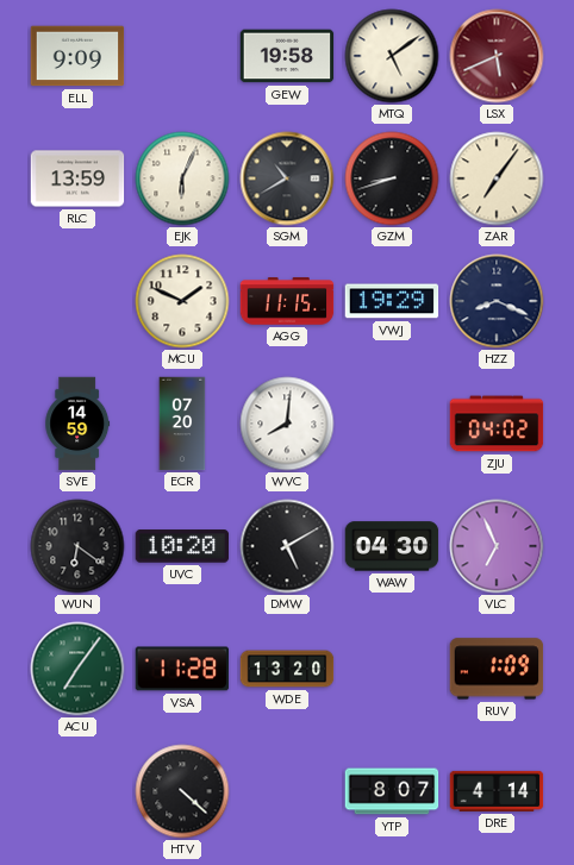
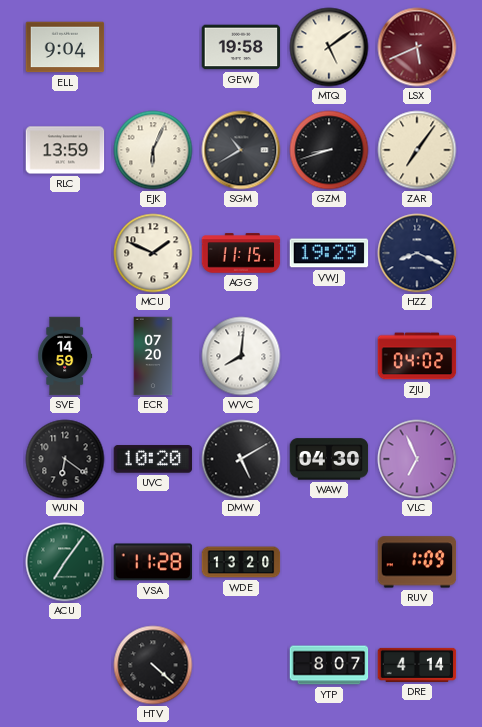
ELL: 9:09 -> 9:04
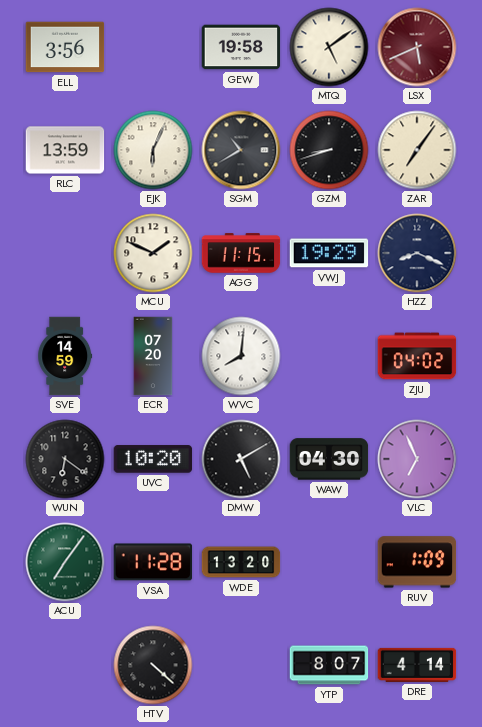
ELL: 9:04 -> 3:56
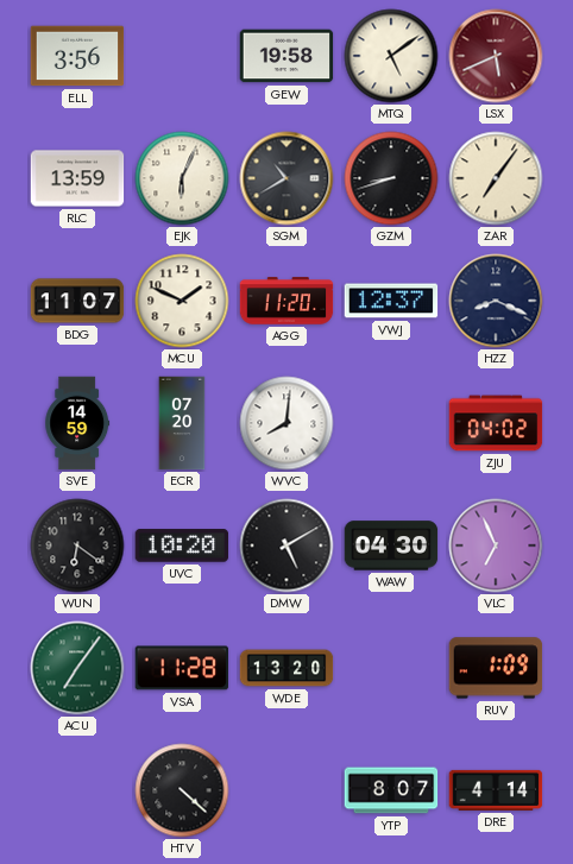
BDG: none -> 11:07
AGG: 11:15 -> 11:20
VWJ: 19:29 -> 12:37
